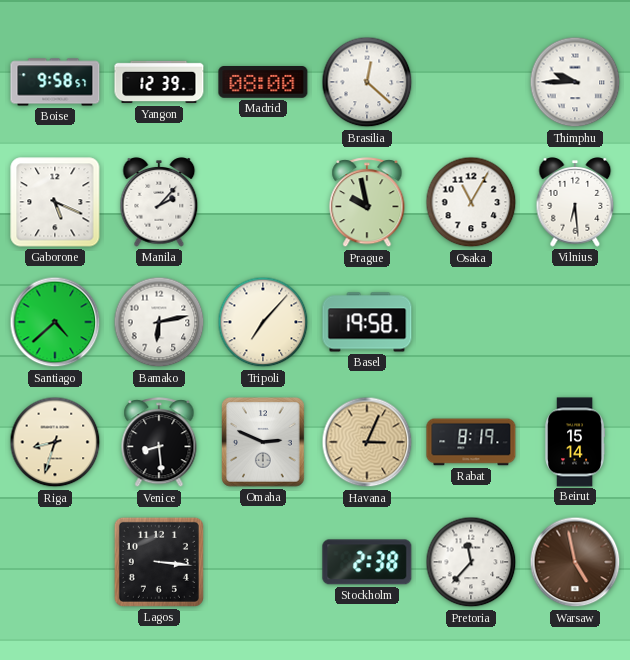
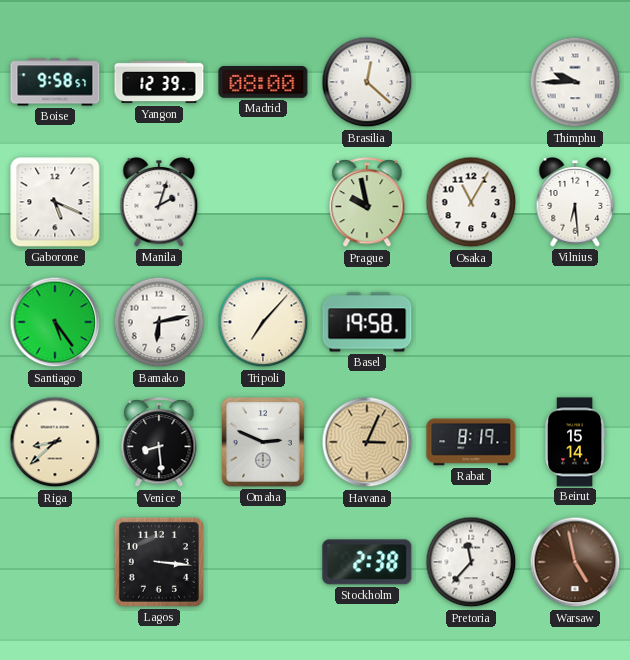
Manila: 2:07 -> 2:03
Santiago: 4:38 -> 5:24
Riga: 8:33 -> 8:38
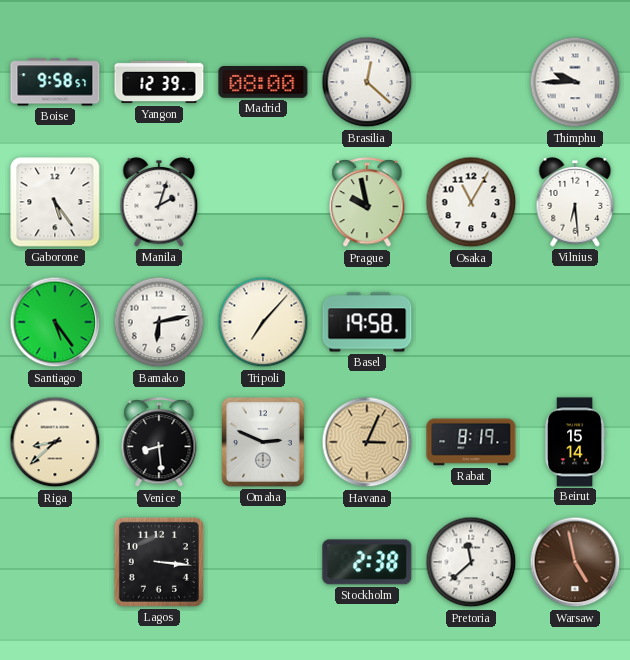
Gaborone: 5:19 -> 5:24
Pretoria: 11:37 -> 11:38
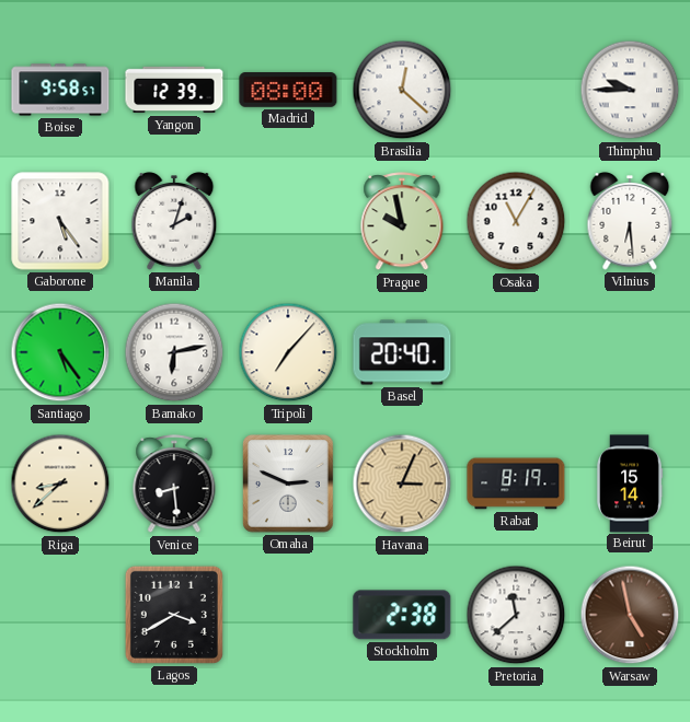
Basel: 19:58 -> 20:40
Lagos: 3:16 -> 3:40
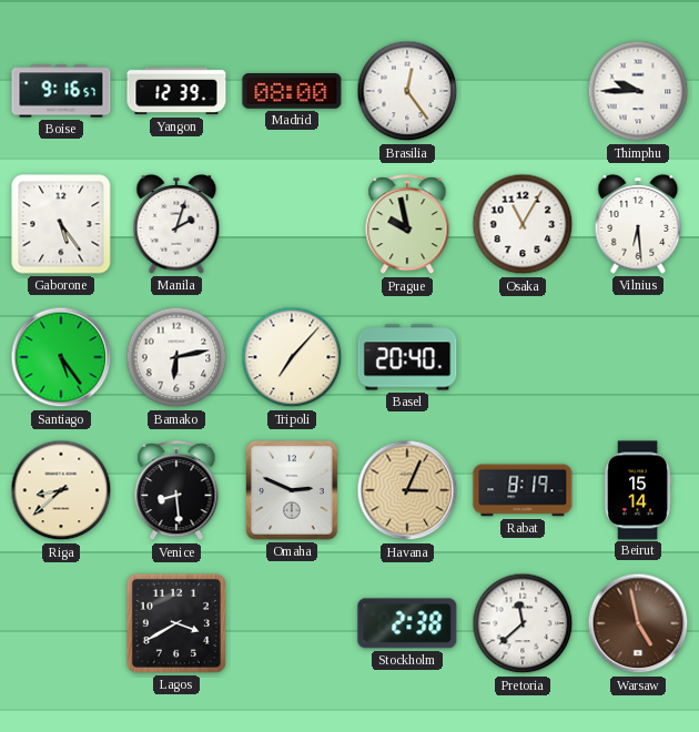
Boise: 9:58 -> 9:16
Brasilia: 12:22 -> 12:24
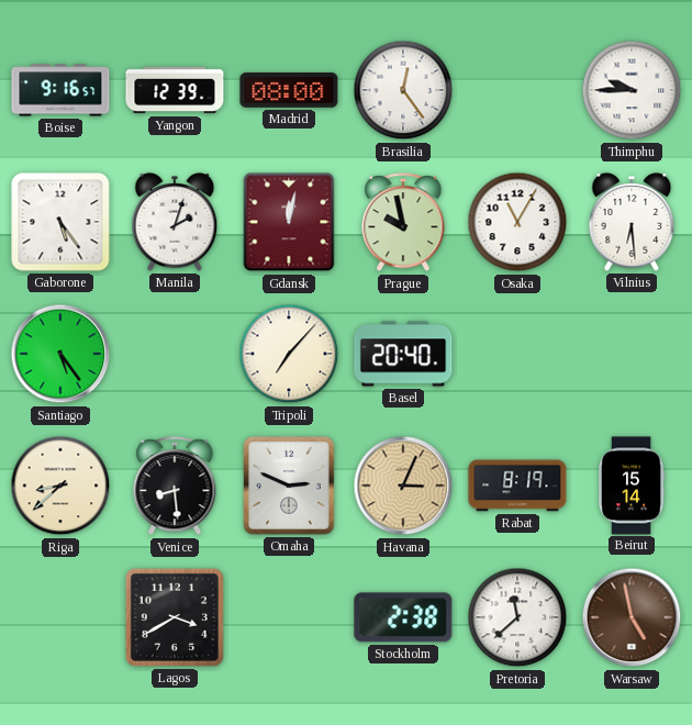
Gdansk: none -> 12:02
Bamako: 6:13 -> none
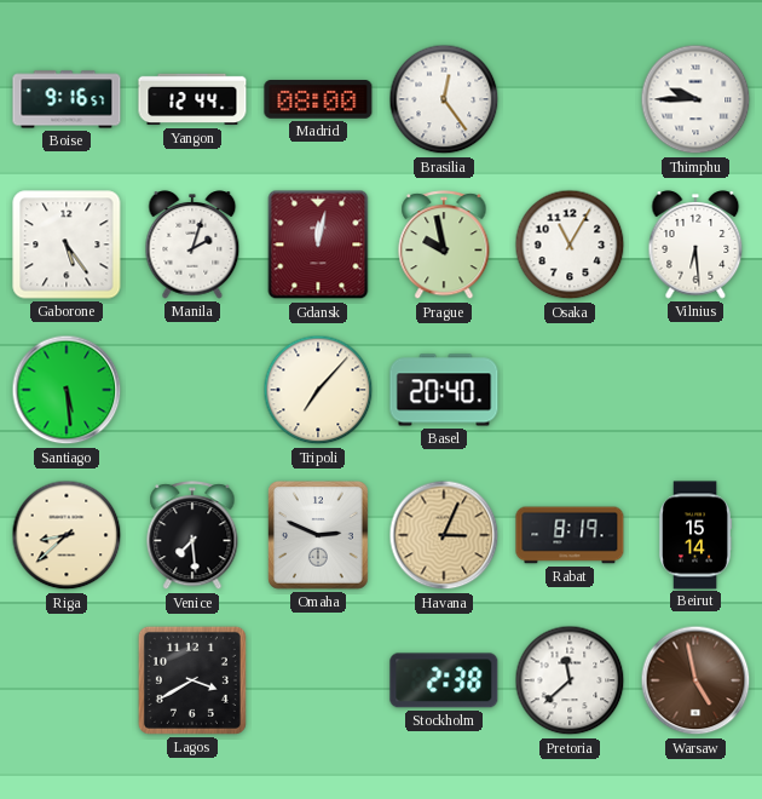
Yangon: 12:39 -> 12:44
Santiago: 5:24 -> 5:29
Venice: 8:29 -> 7:29
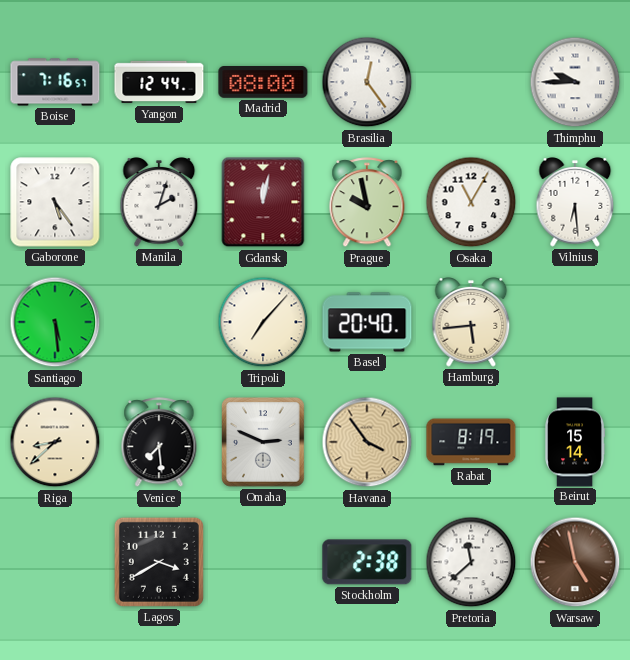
Boise: 9:16 -> 7:16
Hamburg: none -> 5:44
Havana: 3:04 -> 3:54
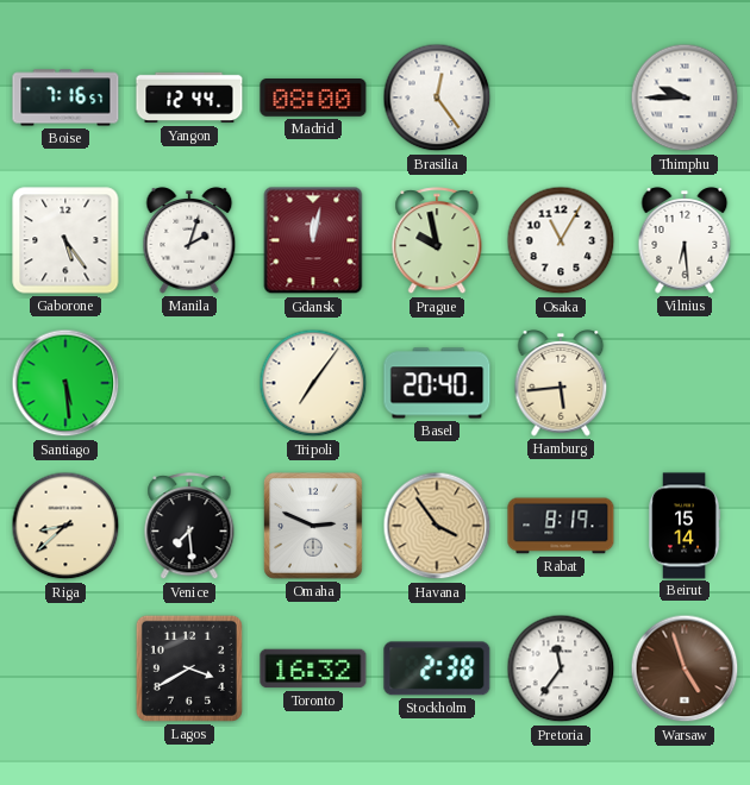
Tripoli: 7:07 -> 7:06
Toronto: none -> 16:32
Pretoria: 11:38 -> 11:36
Warsaw: 4:58 -> 4:57
